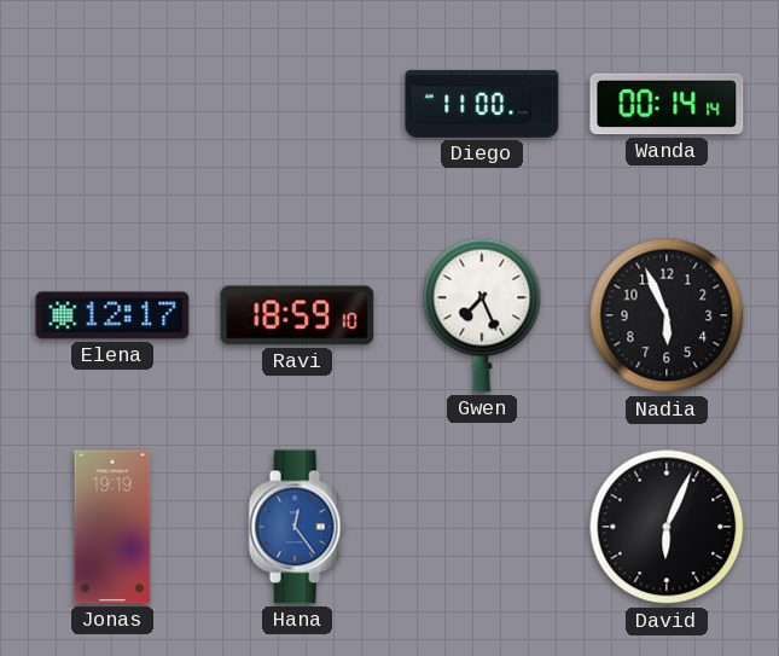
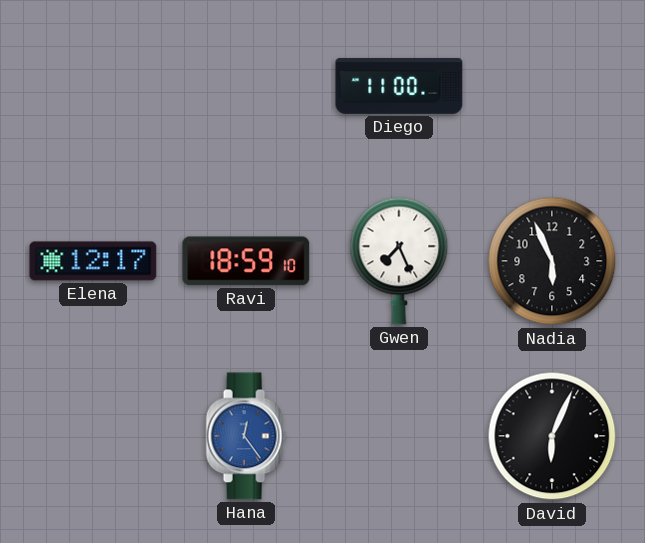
Wanda: 00:14 -> none
Jonas: 19:19 -> none
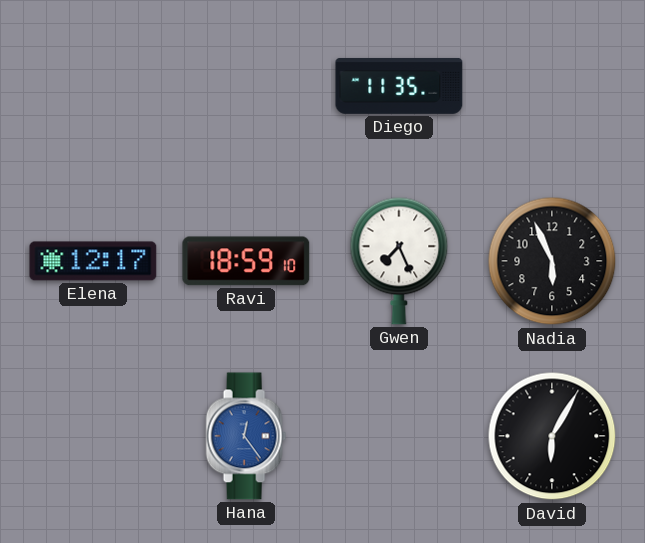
Diego: 11:00 -> 11:35
David: 6:04 -> 6:05
